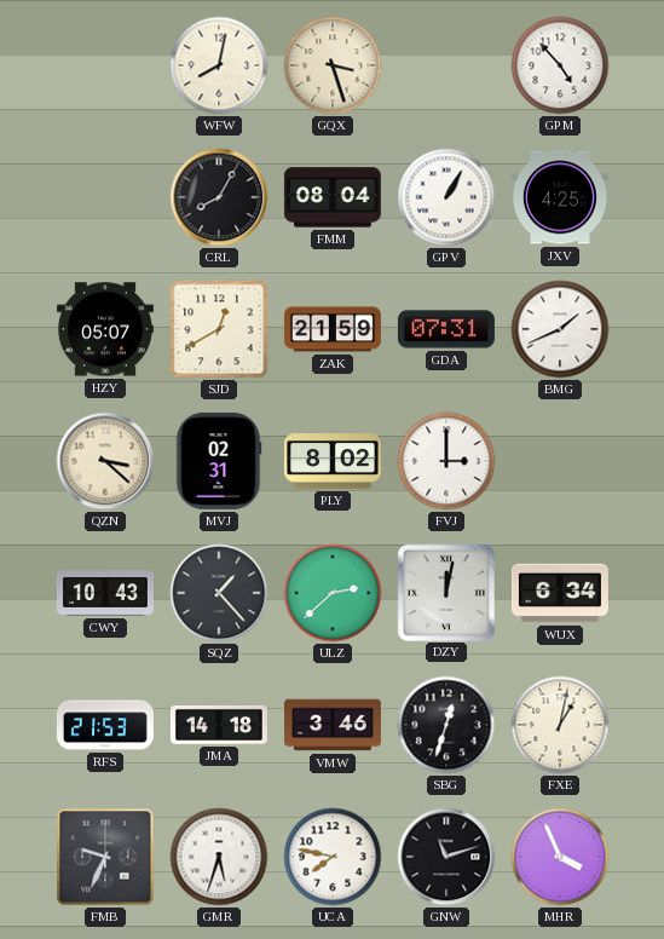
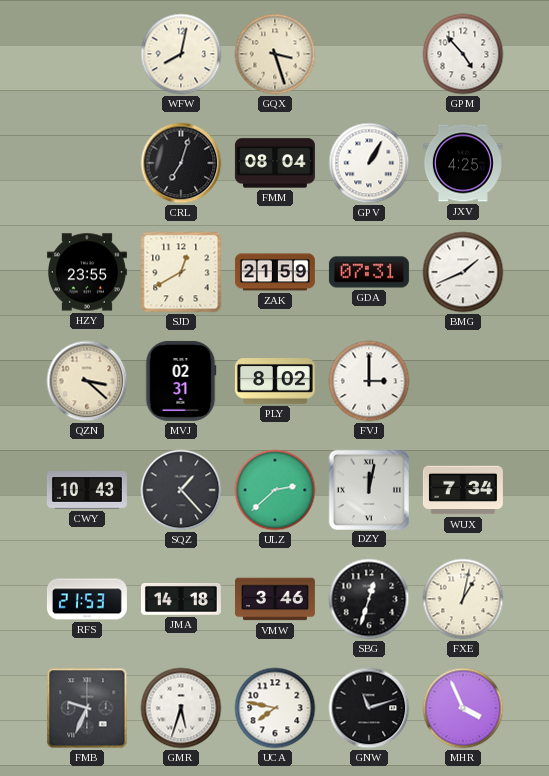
CRL: 8:05 -> 7:03
HZY: 05:07 -> 23:55
WUX: 6:34 -> 7:34
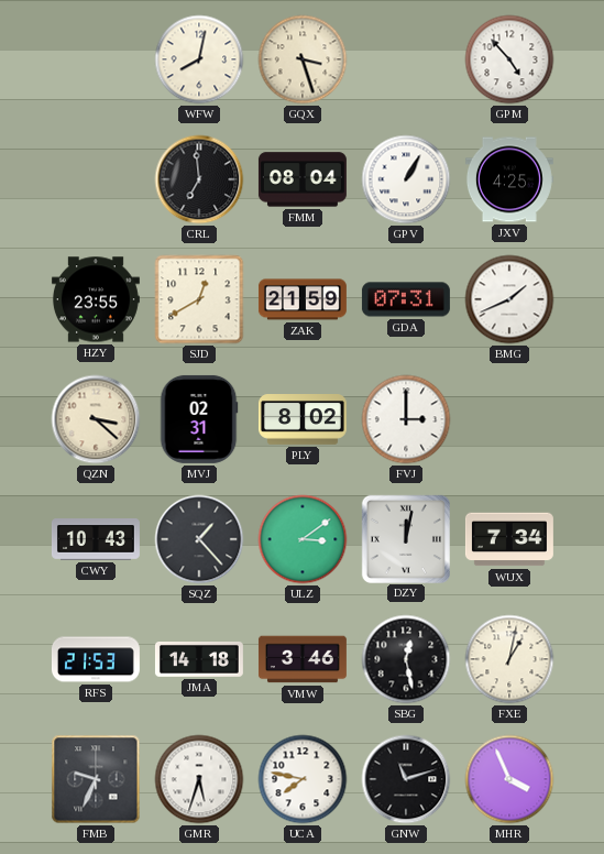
CRL: 7:03 -> 6:59
ULZ: 2:38 -> 3:09
SBG: 12:33 -> 12:28
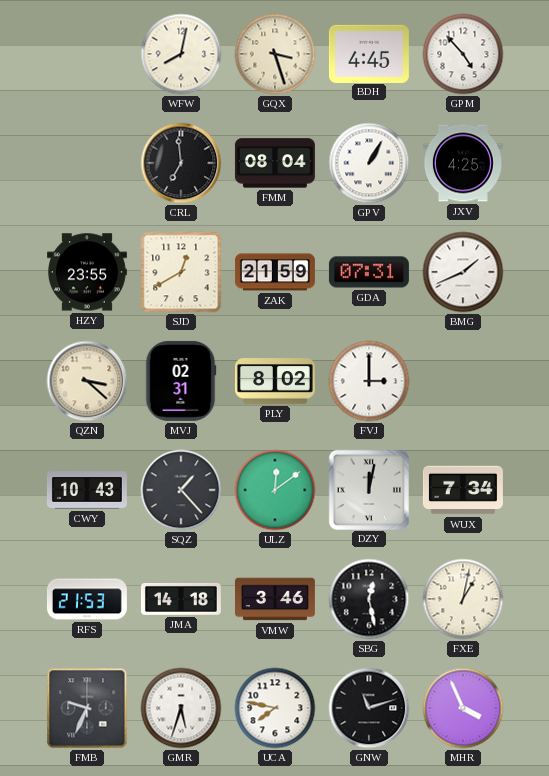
BDH: none -> 4:45
ULZ: 3:09 -> 12:09
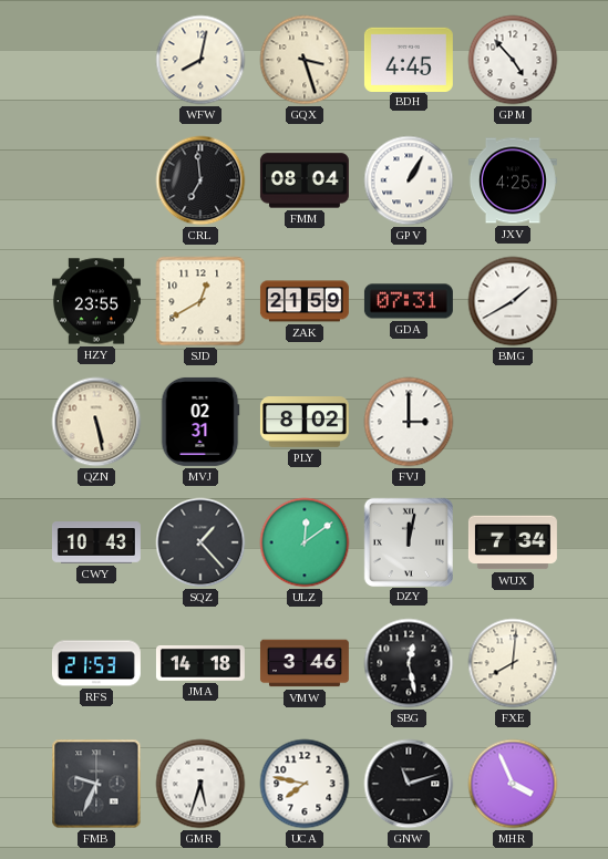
BMG: 1:41 -> 1:40
QZN: 3:22 -> 5:28
FXE: 1:02 -> 8:01
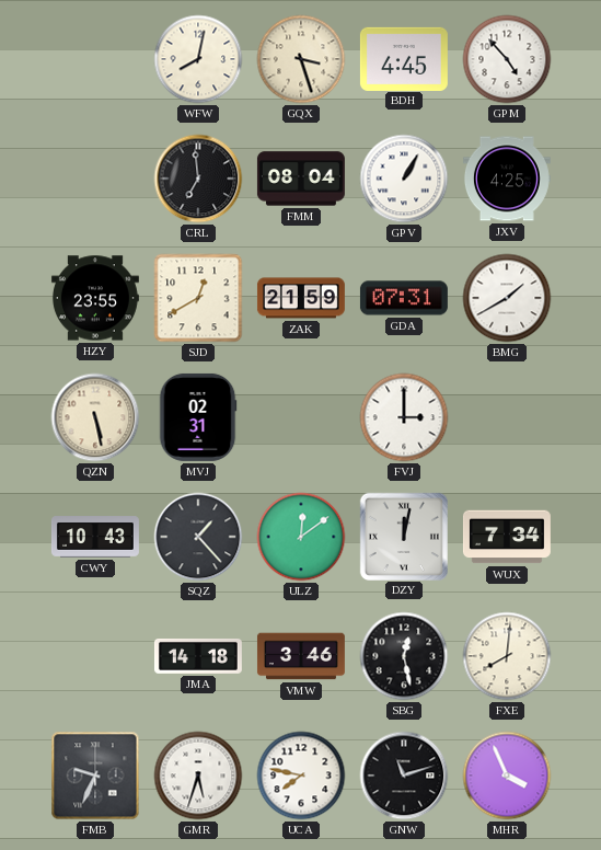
PLY: 8:02 -> none
RFS: 21:53 -> none
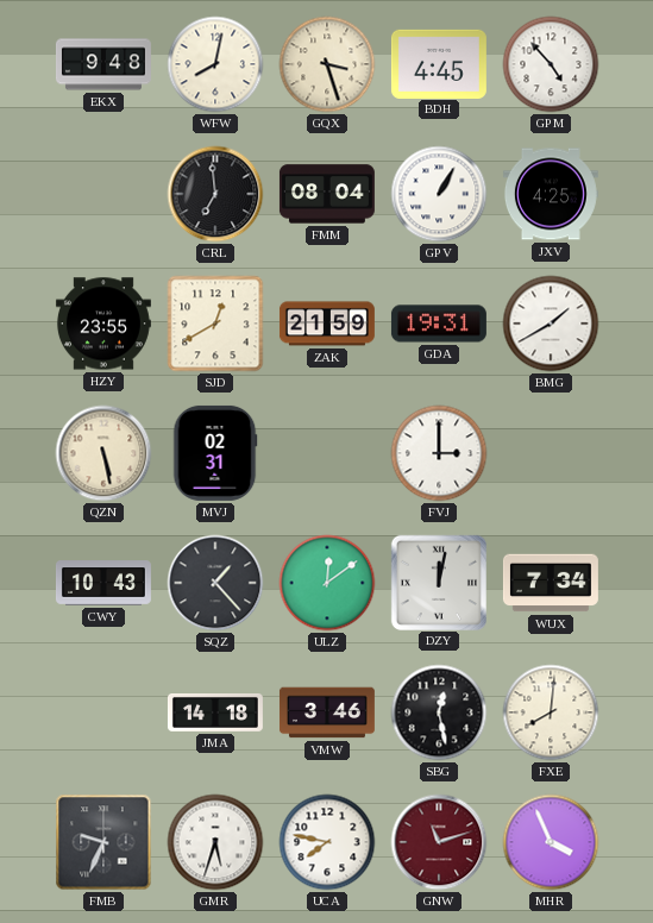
EKX: none -> 9:48
GDA: 07:31 -> 19:31
GNW dial: black -> burgundy
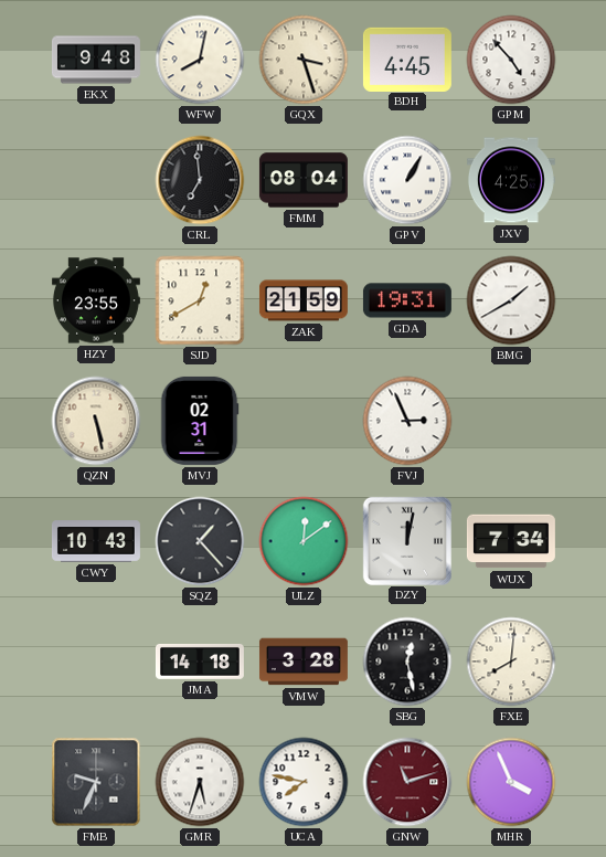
FVJ: 3:00 -> 2:56
VMW: 3:46 -> 3:28
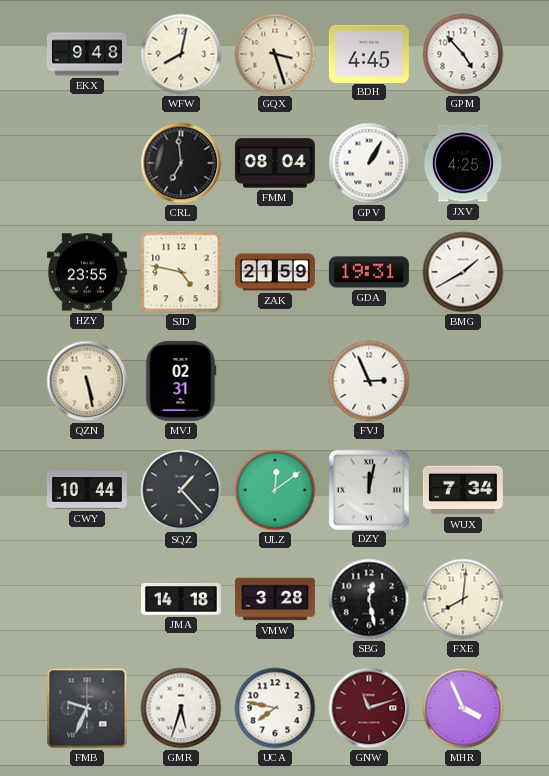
SJD: 12:40 -> 4:47
CWY: 10:43 -> 10:44
